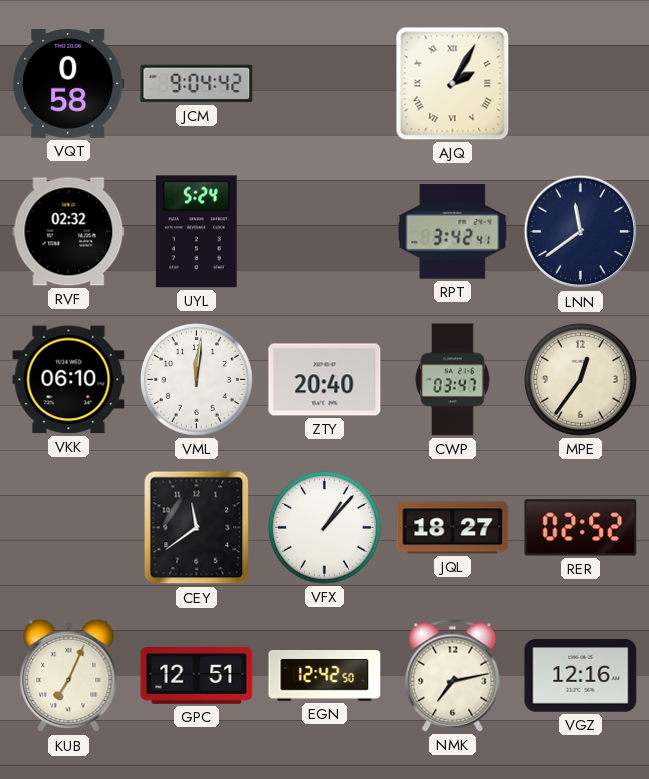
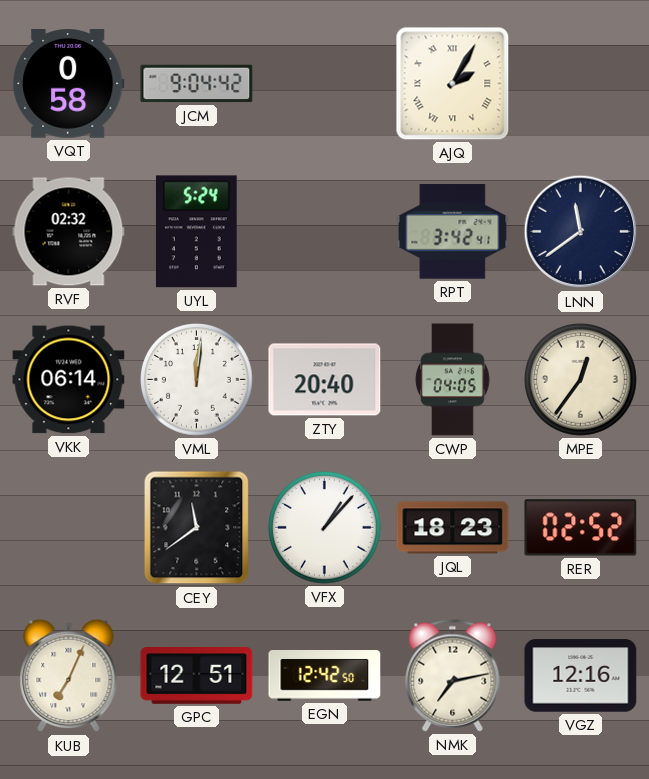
VKK: 06:10 -> 06:14
CWP: 03:47 -> 04:05
JQL: 18:27 -> 18:23
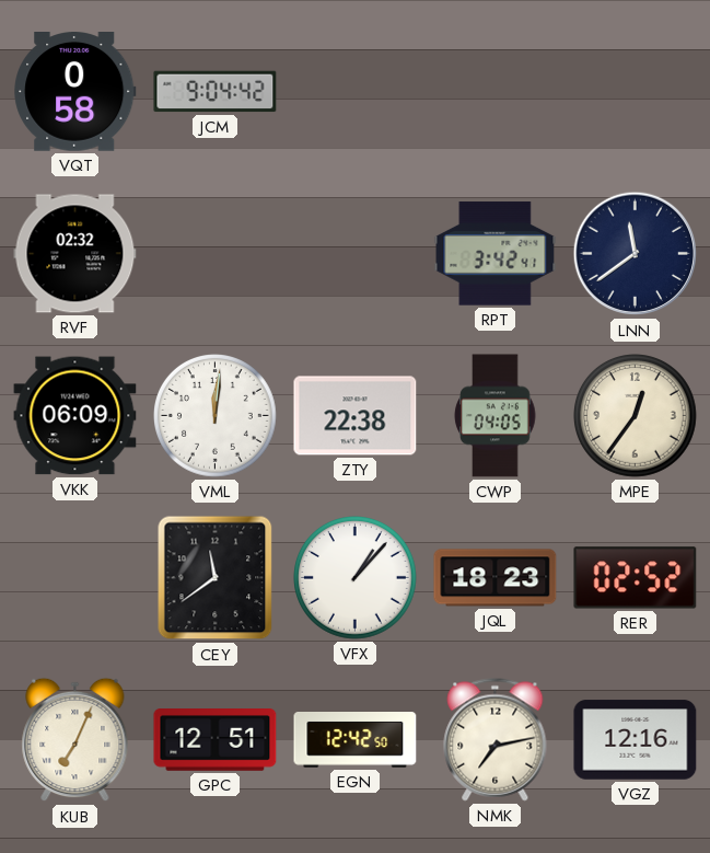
AJQ: 2:05 -> none
UYL: 5:24 -> none
VKK: 06:14 -> 06:09
ZTY: 20:40 -> 22:38
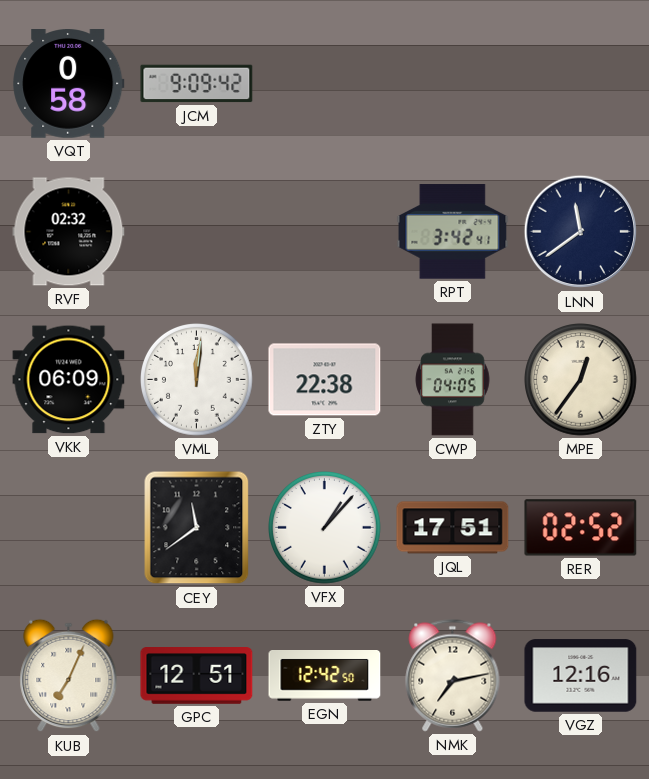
JCM: 9:04 -> 9:09
JQL: 18:23 -> 17:51
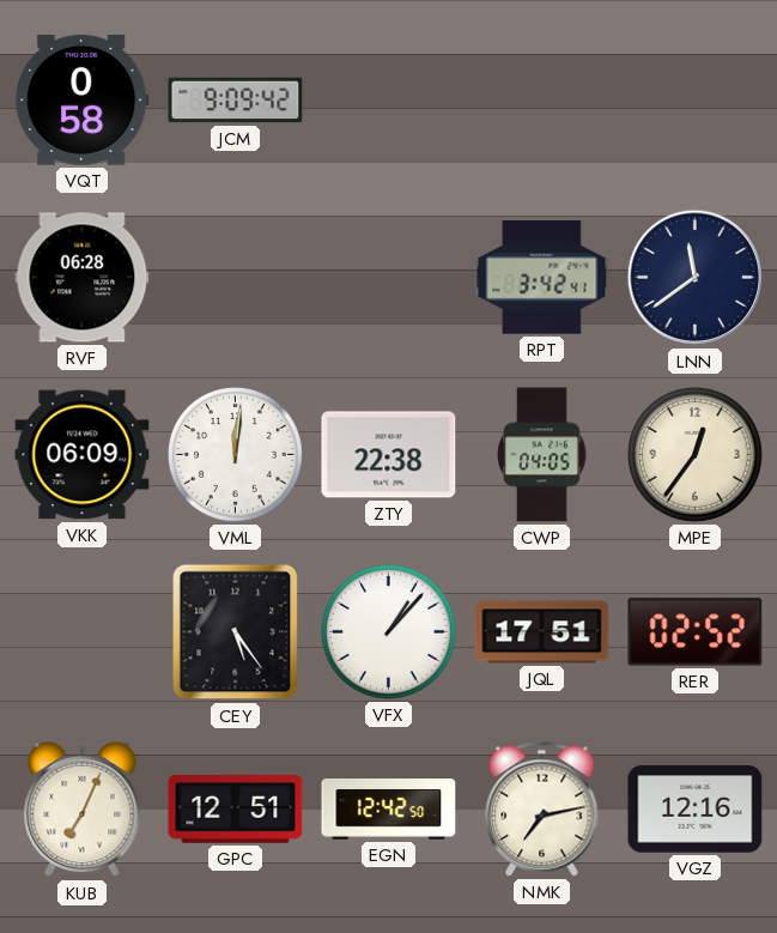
RVF: 02:32 -> 06:28
CEY: 11:39 -> 5:24
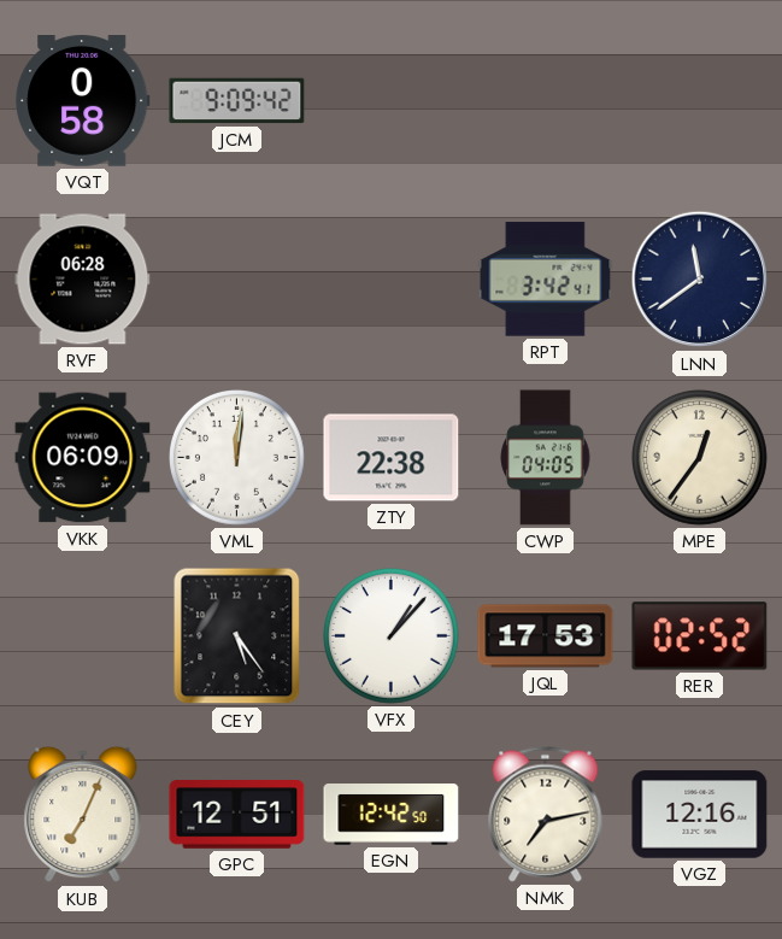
JQL: 17:51 -> 17:53
